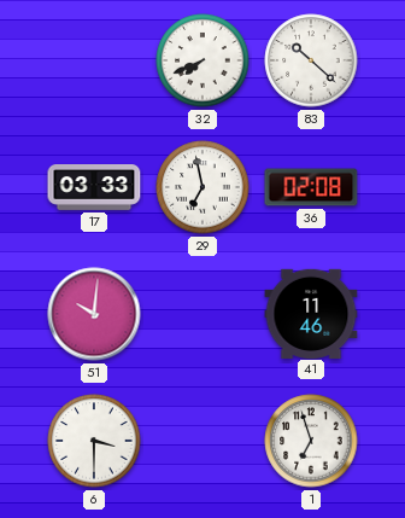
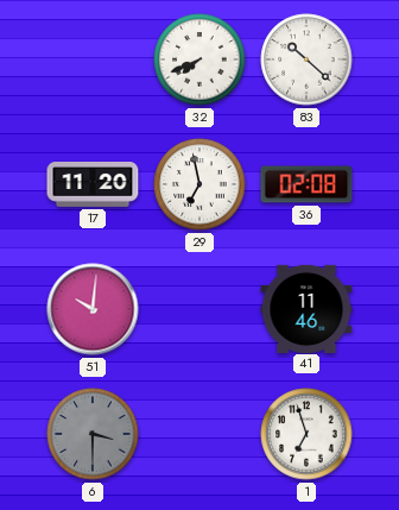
17: 03:33 -> 11:20
6 dial: white -> grey
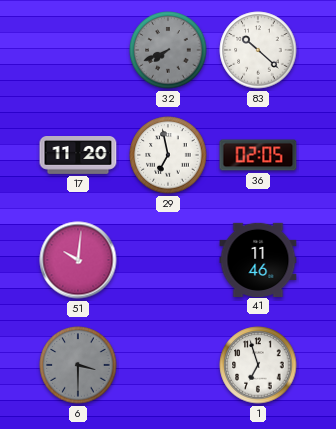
32 dial: white -> grey
36: 02:08 -> 02:05
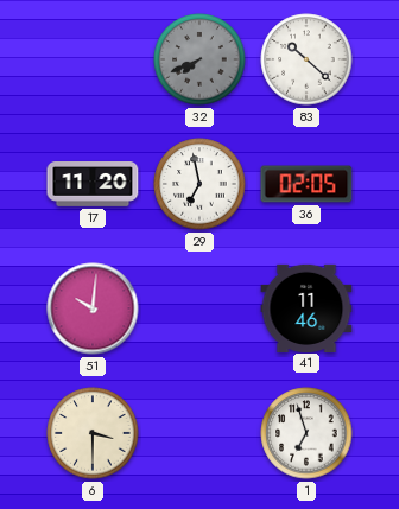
6 dial: grey -> cream
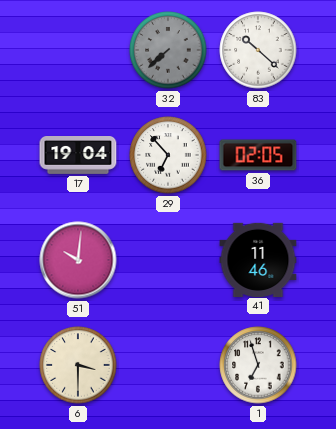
32: 7:41 -> 7:38
17: 11:20 -> 19:04
29: 6:58 -> 6:53
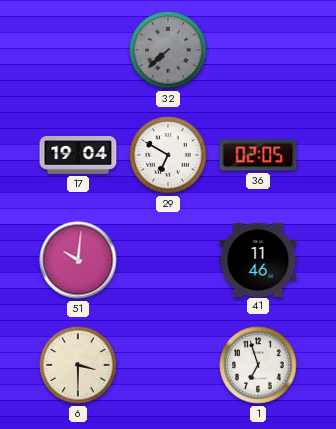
83: 10:22 -> none
29: 6:53 -> 6:50
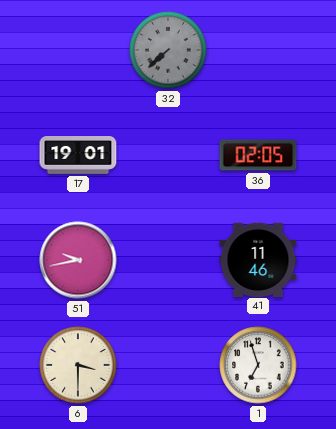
17: 19:04 -> 19:01
29: 6:50 -> none
51: 10:01 -> 9:43
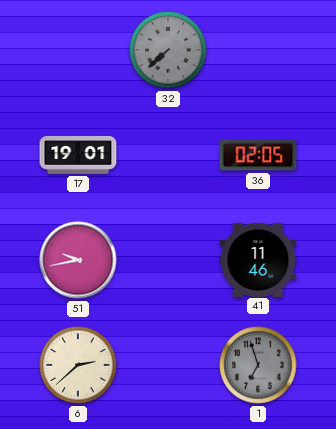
6: 3:30 -> 2:38
1 dial: white -> grey
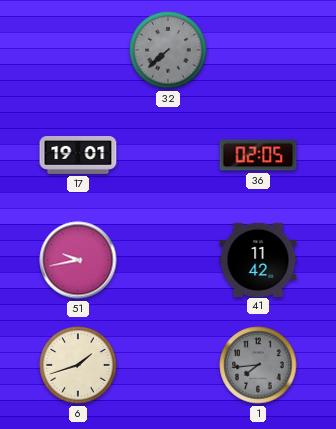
41: 11:46 -> 11:42
6: 2:38 -> 1:42
1: 6:57 -> 7:44
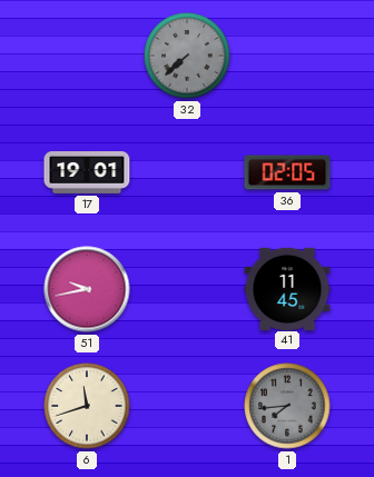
41: 11:42 -> 11:45
6: 1:42 -> 11:42
